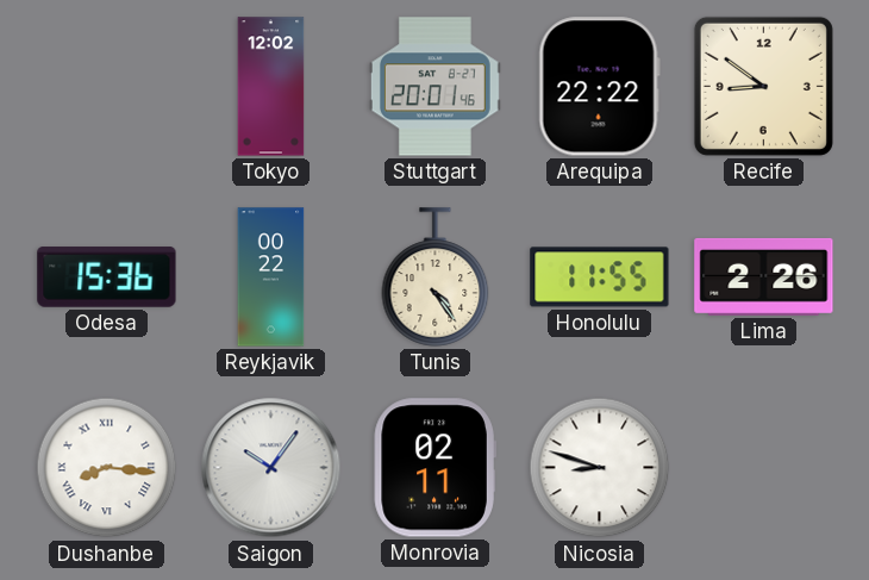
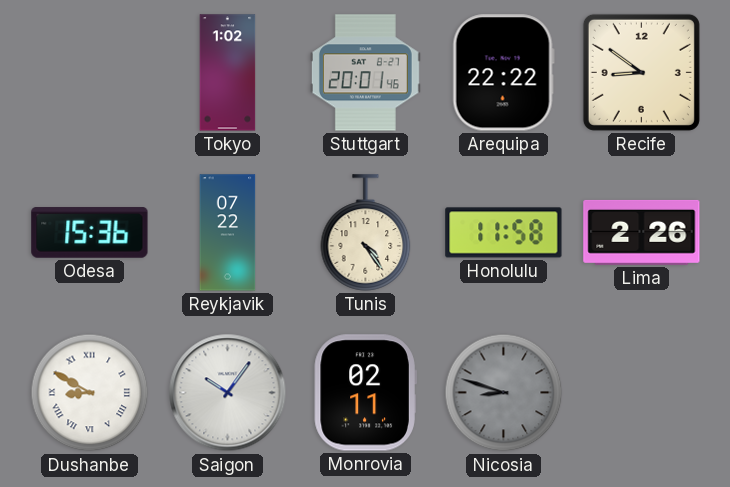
Tokyo: 12:02 -> 1:02
Reykjavik: 00:22 -> 07:22
Honolulu: 11:55 -> 11:58
Dushanbe: 8:16 -> 8:50
Nicosia dial: white -> grey
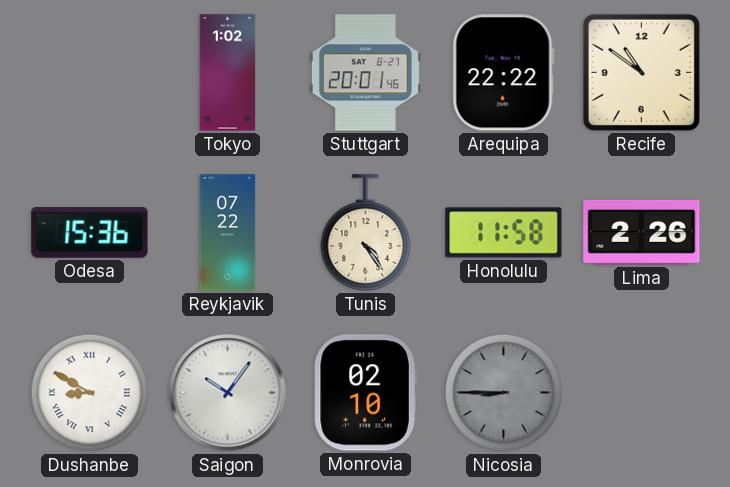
Recife: 8:51 -> 10:51
Monrovia: 02:11 -> 02:10
Nicosia: 8:48 -> 8:45
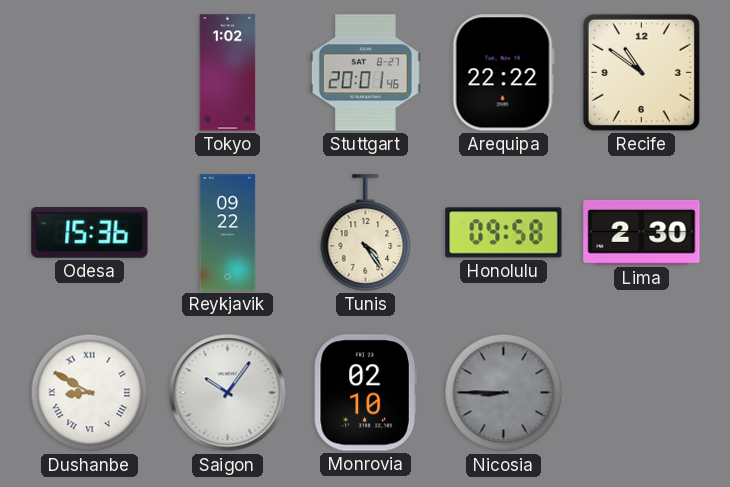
Reykjavik: 07:22 -> 09:22
Honolulu: 11:58 -> 09:58
Lima: 2:26 -> 2:30
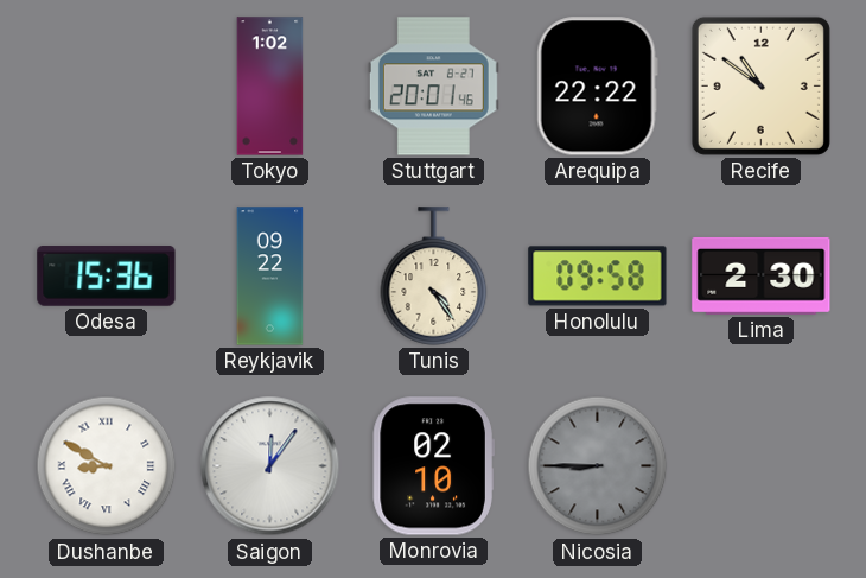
Saigon: 10:06 -> 12:06
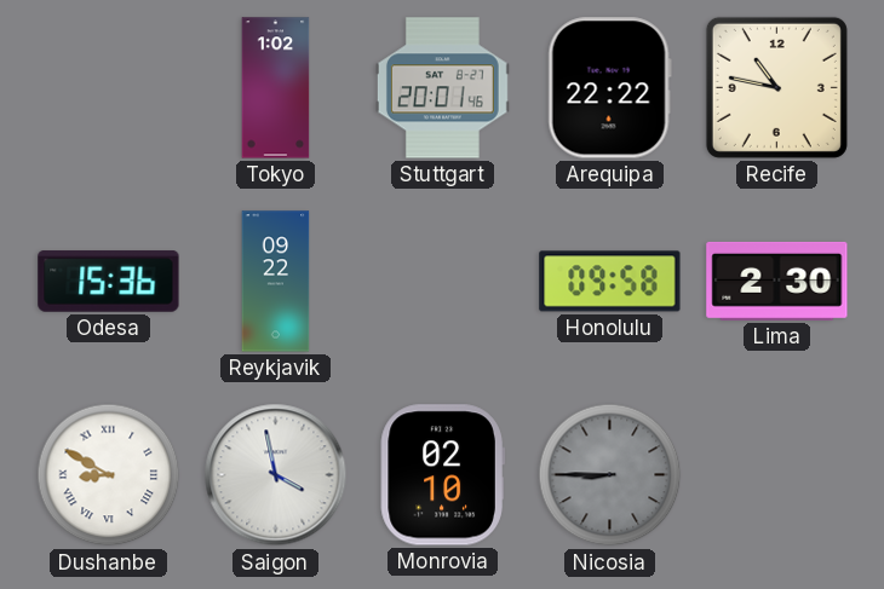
Recife: 10:51 -> 10:47
Tunis: 4:24 -> none
Saigon: 12:06 -> 3:58
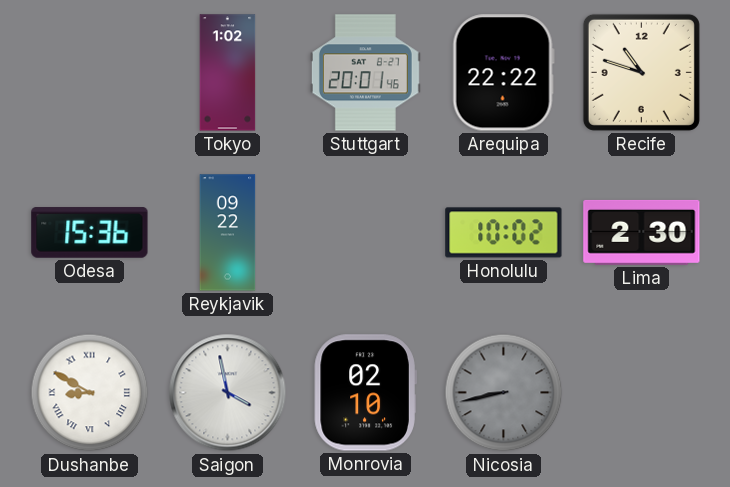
Recife: 10:47 -> 10:48
Honolulu: 09:58 -> 10:02
Nicosia: 8:45 -> 8:43
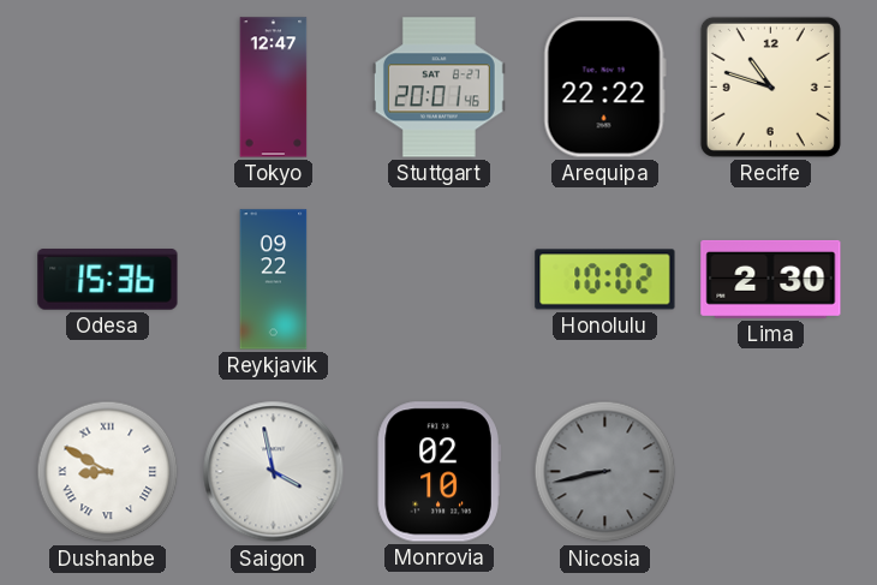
Tokyo: 1:02 -> 12:47
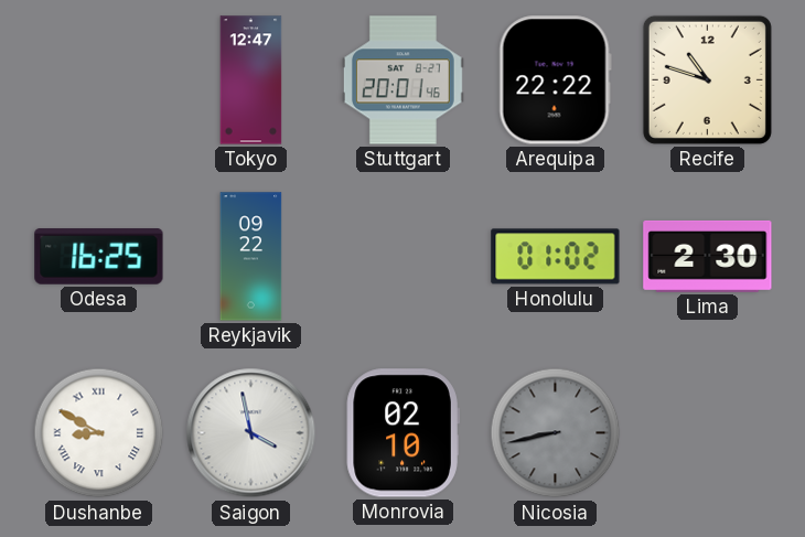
Odesa: 15:36 -> 16:25
Honolulu: 10:02 -> 01:02
